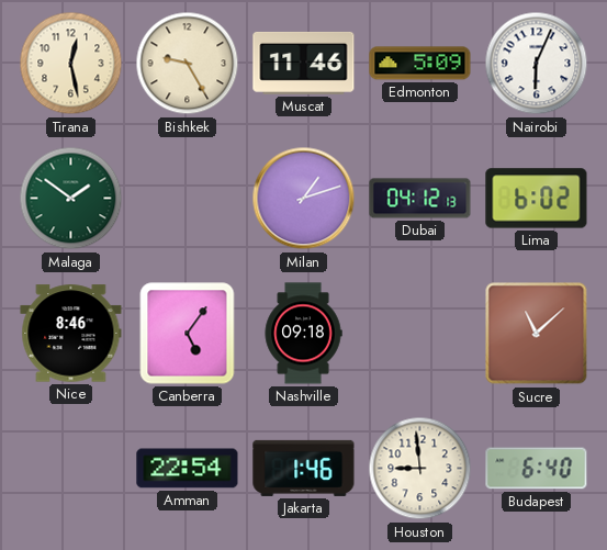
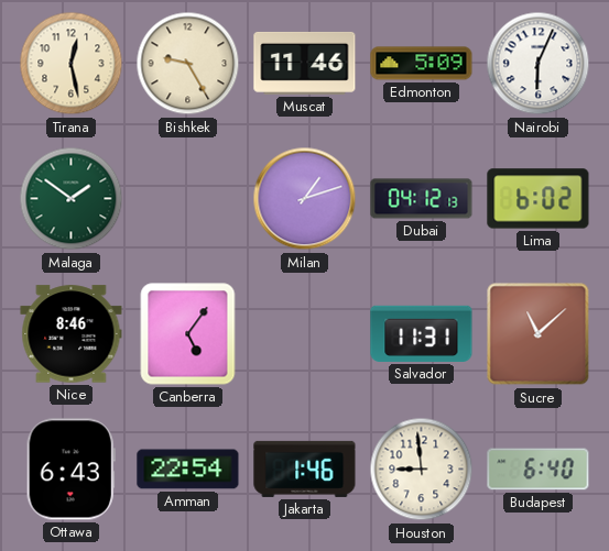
Nashville: 09:18 -> none
Salvador: none -> 11:31
Ottawa: none -> 6:43
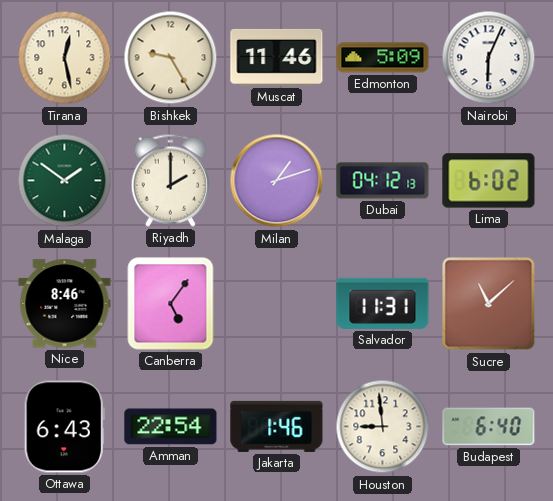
Riyadh: none -> 2:00
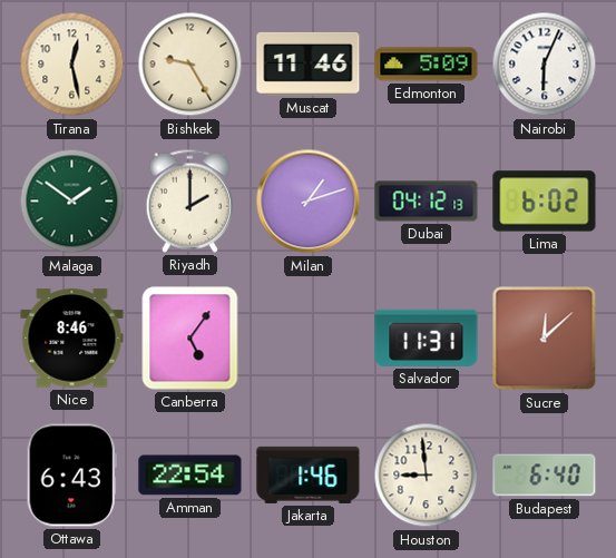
Sucre: 11:08 -> 12:08
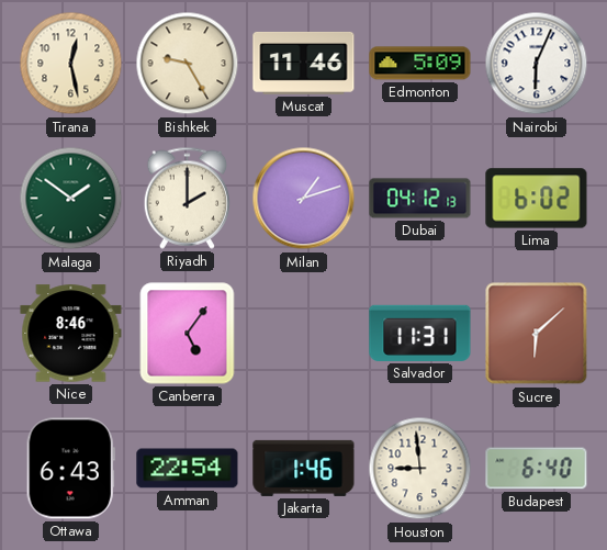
Sucre: 12:08 -> 6:08
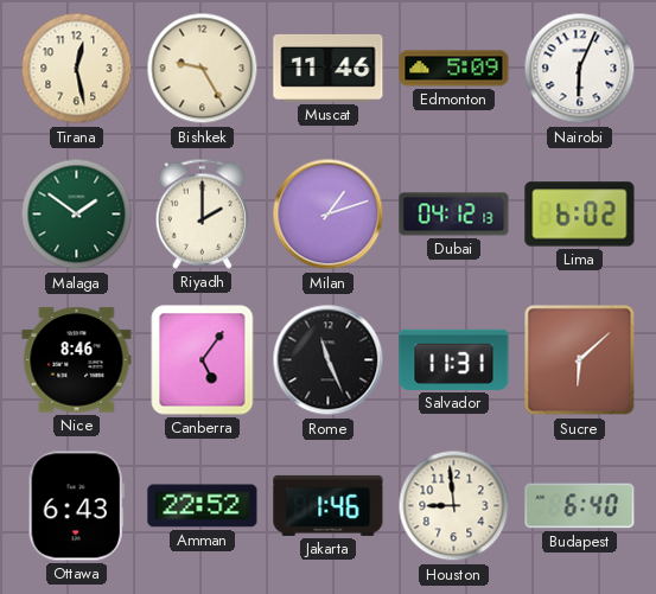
Rome: none -> 11:26
Amman: 22:54 -> 22:52
